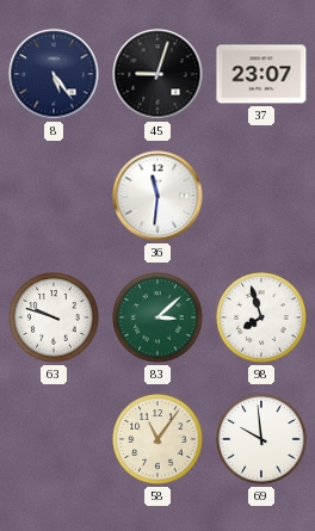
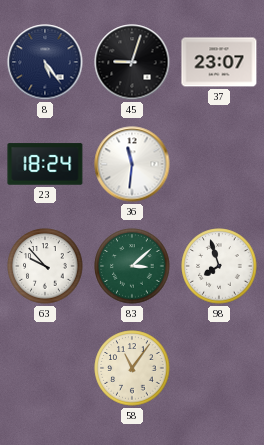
23: none -> 18:24
63: 9:48 -> 9:53
69: 9:59 -> none
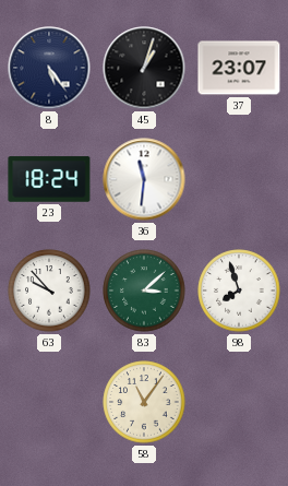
45: 9:03 -> 1:03
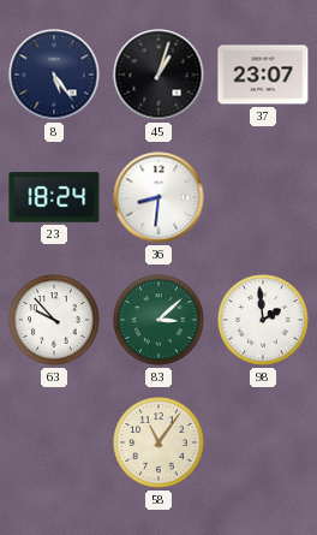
36: 11:31 -> 8:31
98: 7:57 -> 1:59
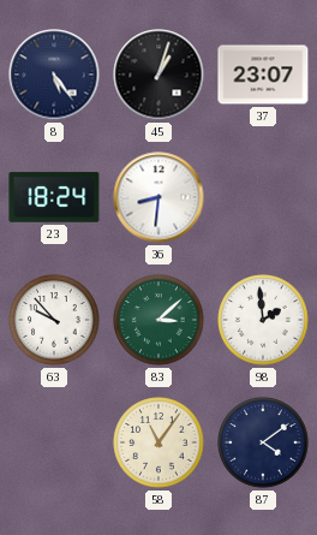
87: none -> 4:09
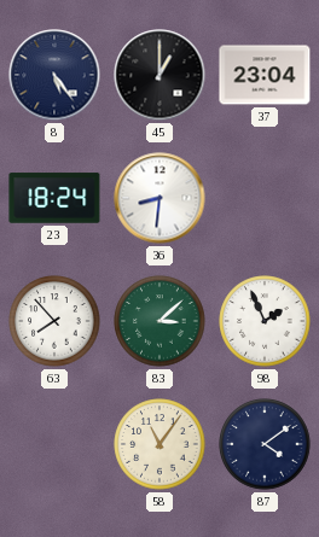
45: 1:03 -> 1:00
37: 23:07 -> 23:04
63: 9:53 -> 7:53
98: 1:59 -> 1:56
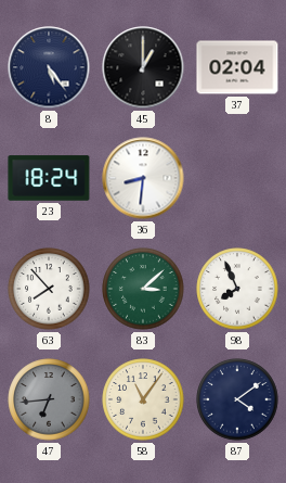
37: 23:04 -> 02:04
98: 1:56 -> 7:56
47: none -> 6:44
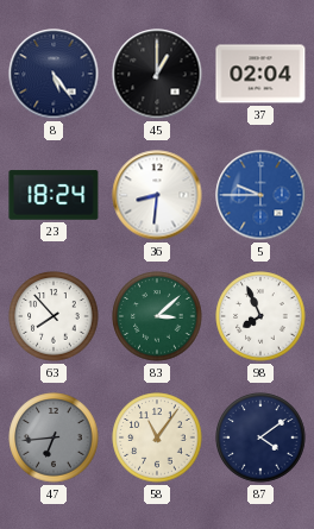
5: none -> 9:45
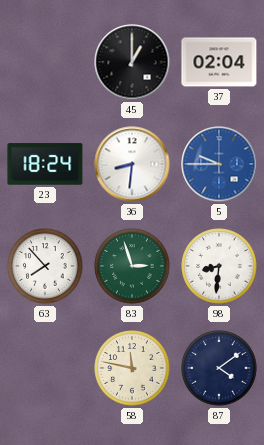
8: 5:24 -> none
83: 3:08 -> 2:57
98: 7:56 -> 8:31
47: 6:44 -> none
58: 11:06 -> 11:47
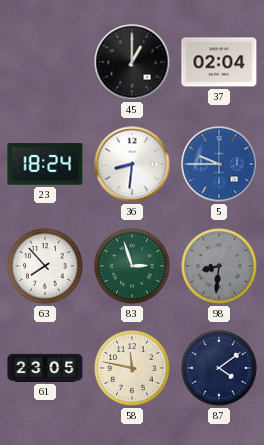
98 dial: white -> grey
61: none -> 23:05
